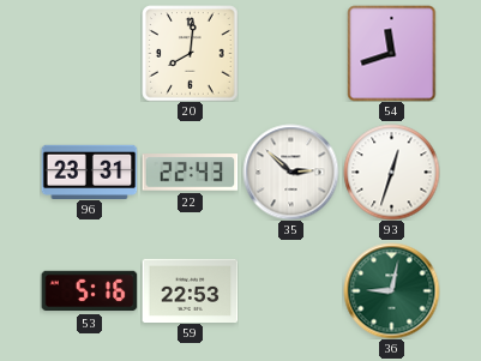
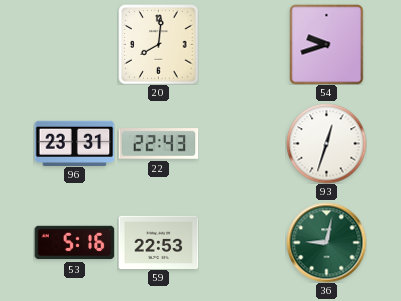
54: 11:42 -> 9:42
35: 2:52 -> none
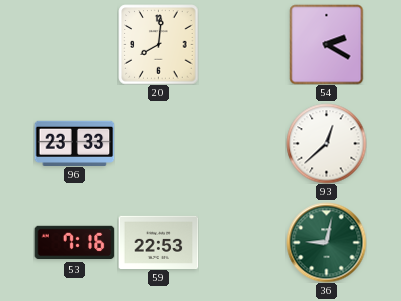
54: 9:42 -> 2:20
96: 23:31 -> 23:33
22: 22:43 -> none
93: 12:33 -> 12:38
53: 5:16 -> 7:16
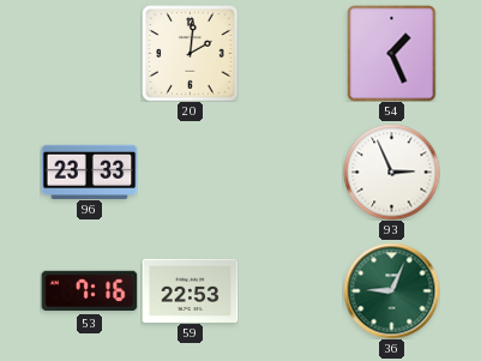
20: 8:01 -> 2:01
54: 2:20 -> 1:26
93: 12:38 -> 2:56
36: 9:02 -> 9:04
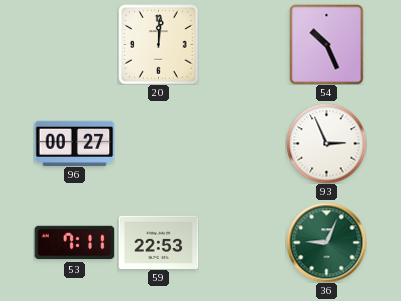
20: 2:01 -> 12:01
54: 1:26 -> 10:26
96: 23:33 -> 00:27
53: 7:16 -> 7:11
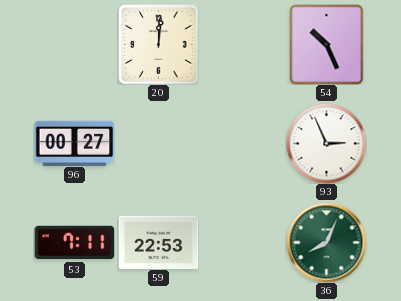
36: 9:04 -> 8:04
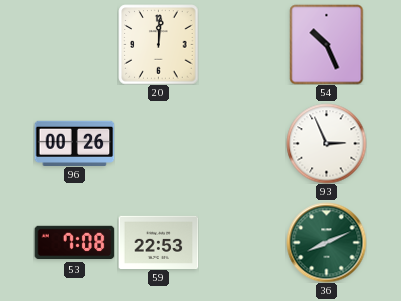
96: 00:27 -> 00:26
53: 7:11 -> 7:08
36: 8:04 -> 8:11
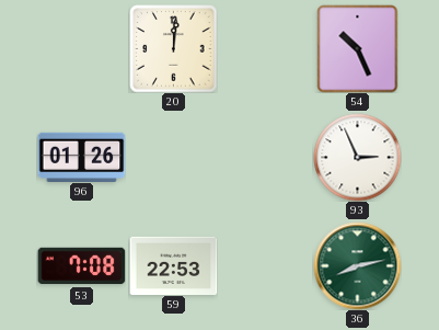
96: 00:26 -> 01:26
36: 8:11 -> 8:13
